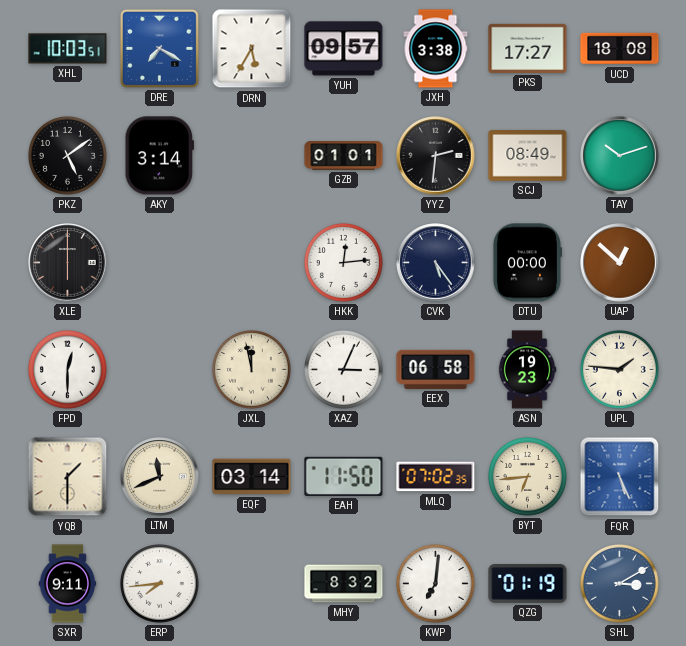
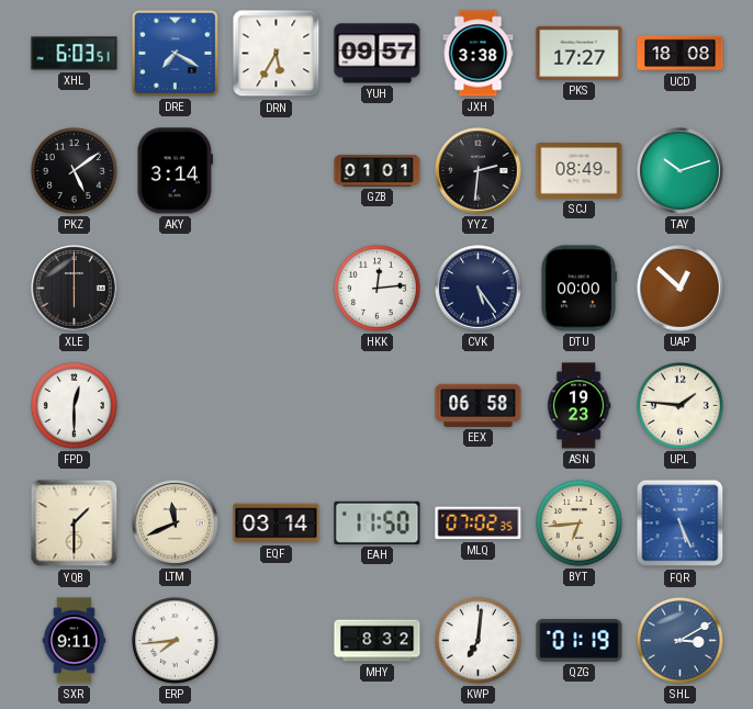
XHL: 10:03 -> 6:03
JXL: 11:58 -> none
XAZ: 3:04 -> none
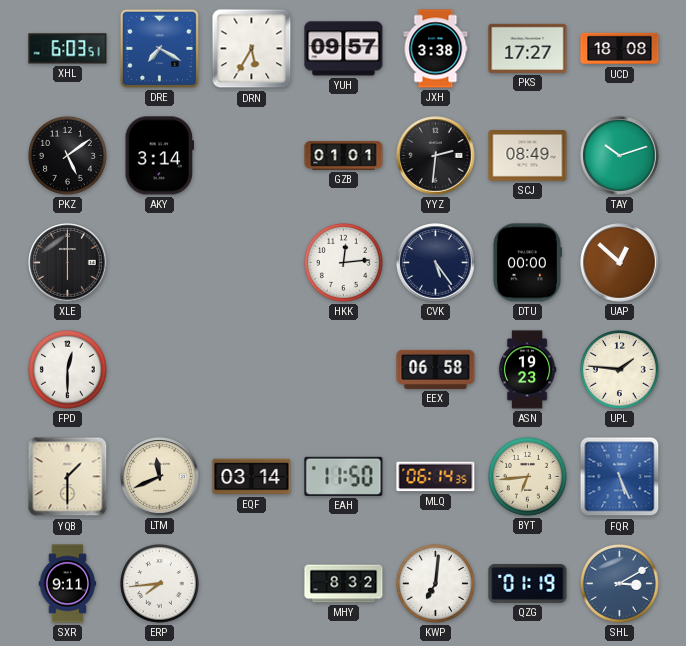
MLQ: 07:02 -> 06:14
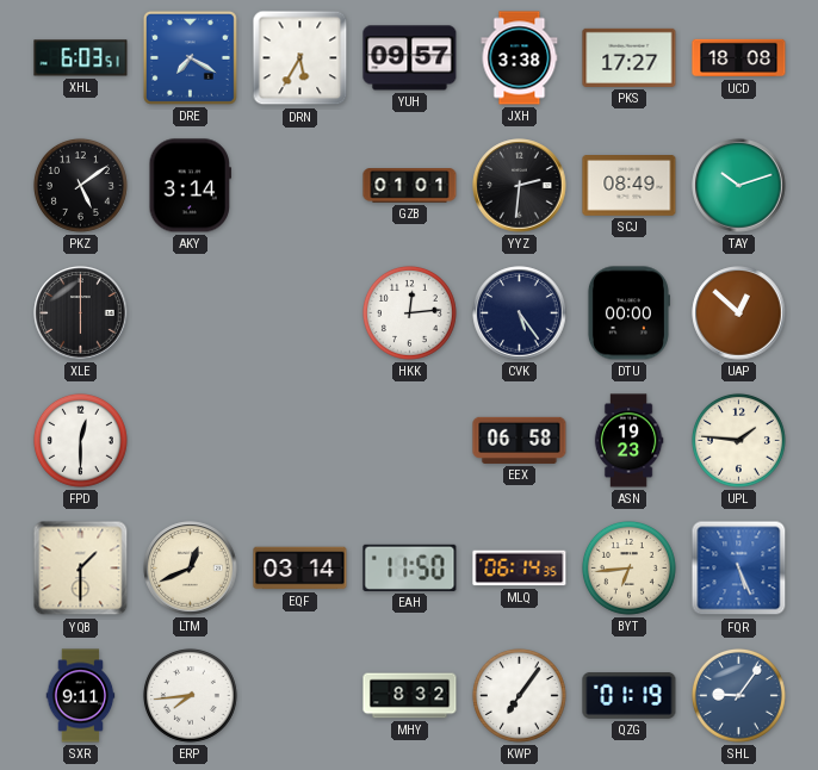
LTM: 11:41 -> 12:41
KWP: 7:01 -> 7:06
SHL: 3:10 -> 9:06
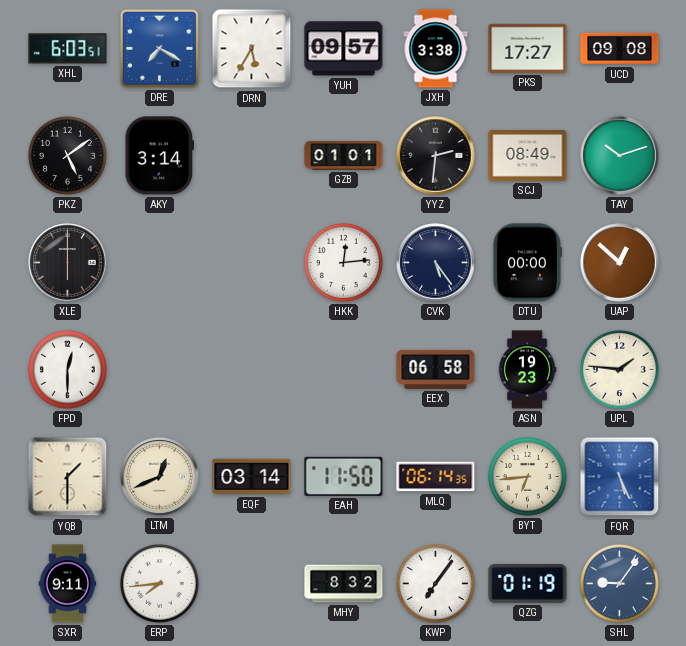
UCD: 18:08 -> 09:08
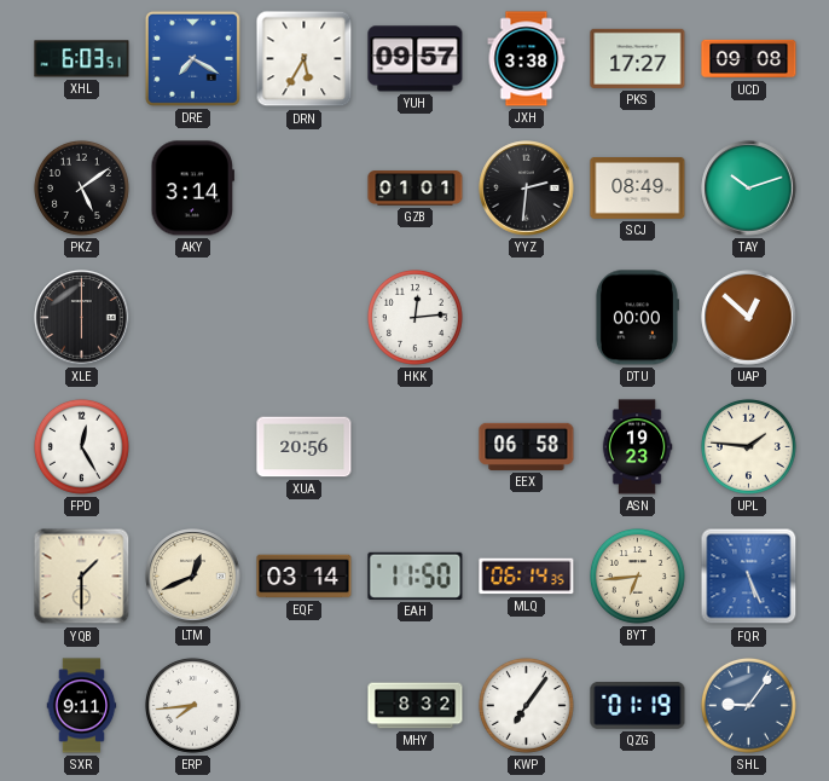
CVK: 5:24 -> none
FPD: 12:30 -> 12:25
XUA: none -> 20:56
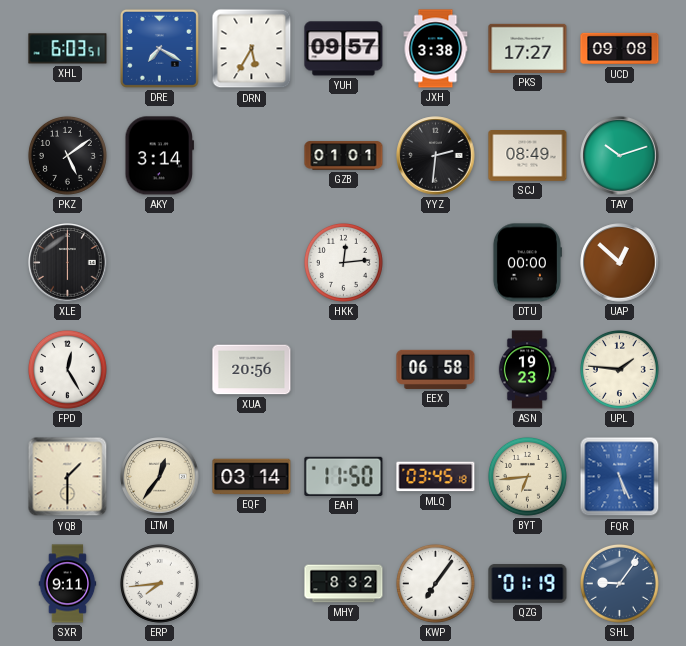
LTM: 12:41 -> 12:36
MLQ: 06:14 -> 03:45
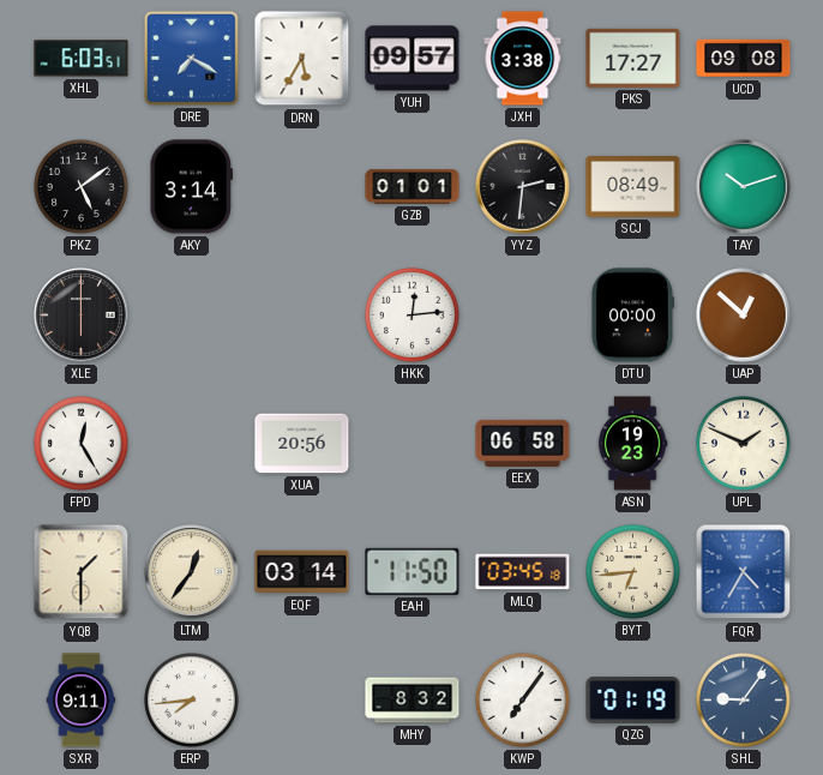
UPL: 1:46 -> 1:49
FQR: 5:26 -> 4:35
